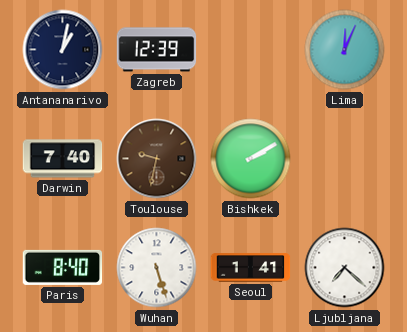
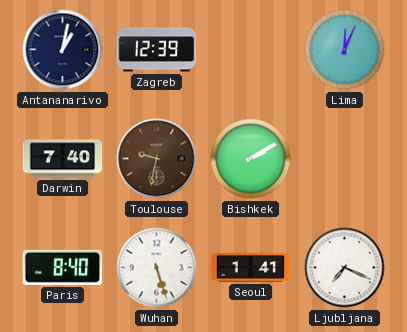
Ljubljana: 7:22 -> 7:19
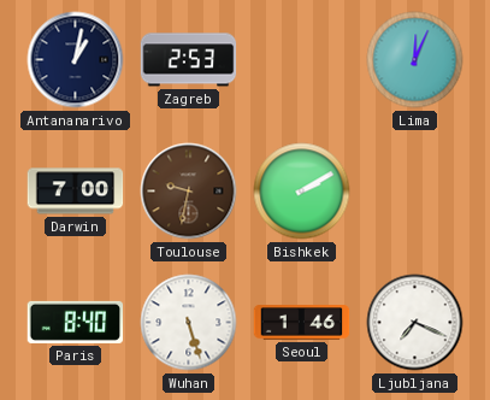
Zagreb: 12:39 -> 2:53
Darwin: 7:40 -> 7:00
Seoul: 1:41 -> 1:46
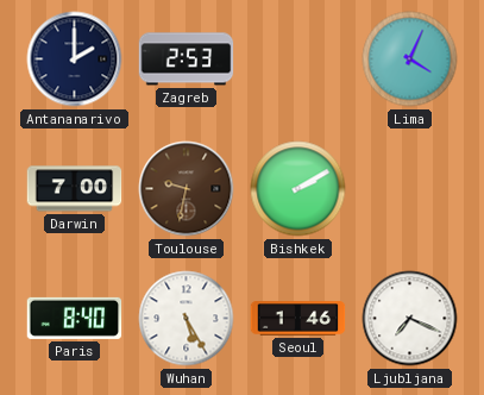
Antananarivo: 1:02 -> 2:00
Lima: 12:04 -> 4:04
Wuhan: 5:27 -> 5:25
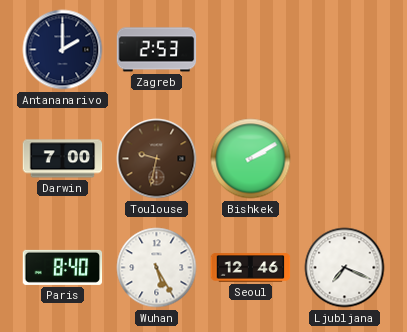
Lima: 4:04 -> none
Seoul: 1:46 -> 12:46
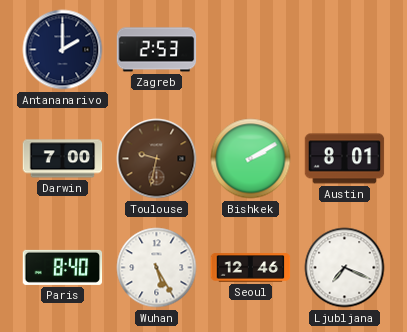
Austin: none -> 8:01
